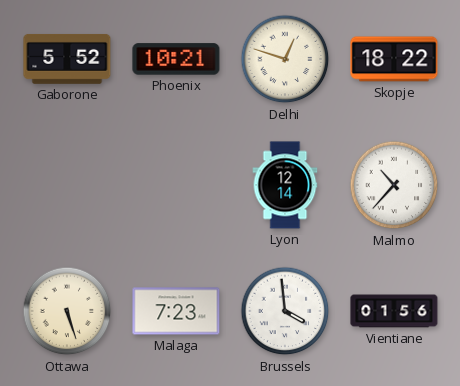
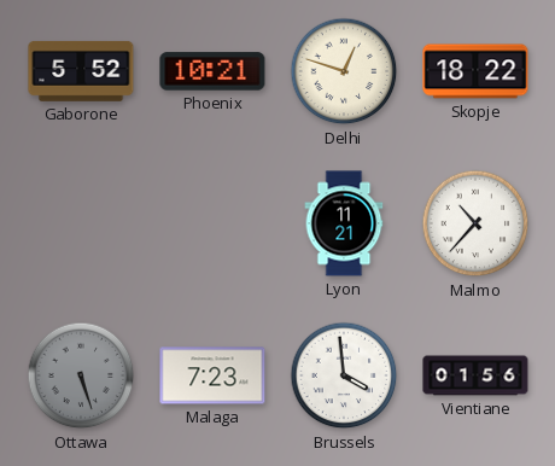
Lyon: 12:14 -> 11:21
Ottawa dial: cream -> grey
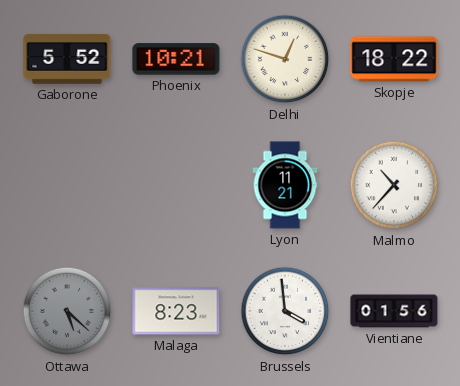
Ottawa: 5:27 -> 5:22
Malaga: 7:23 -> 8:23
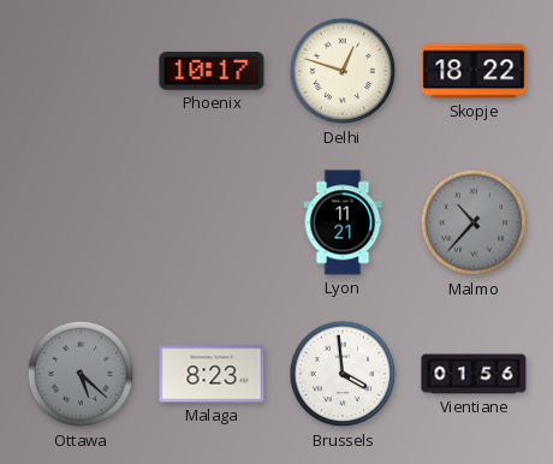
Gaborone: 5:52 -> none
Phoenix: 10:21 -> 10:17
Malmo dial: white -> grey
